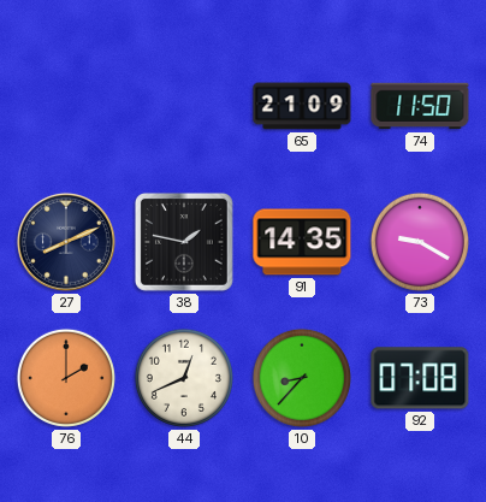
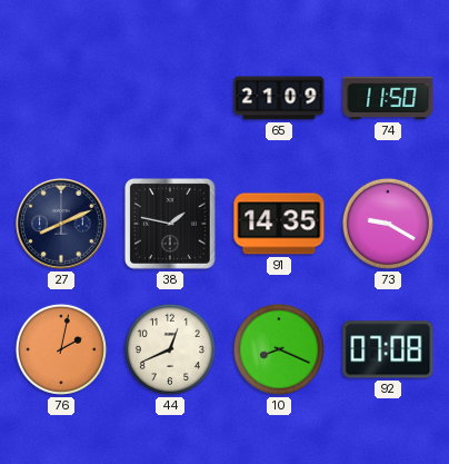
76: 2:00 -> 2:02
10: 8:37 -> 8:19
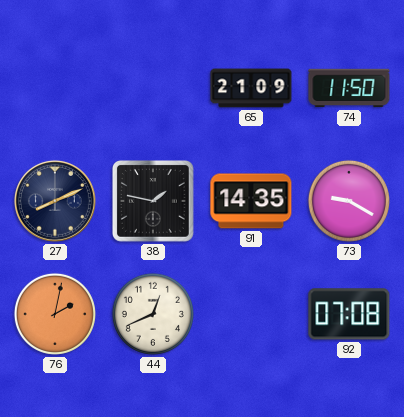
10: 8:19 -> none
